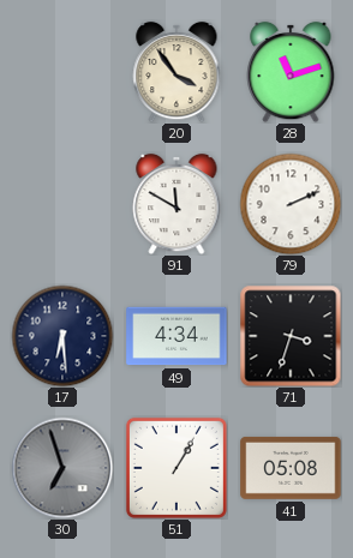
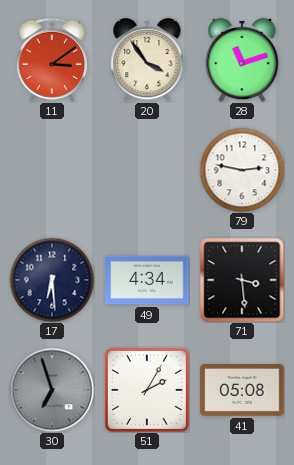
11: none -> 3:09
91: 11:50 -> none
79: 2:11 -> 2:47
71: 3:33 -> 3:29
51: 1:05 -> 2:05
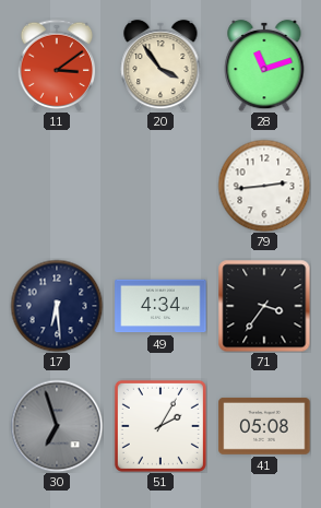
79: 2:47 -> 2:44
71: 3:29 -> 3:36
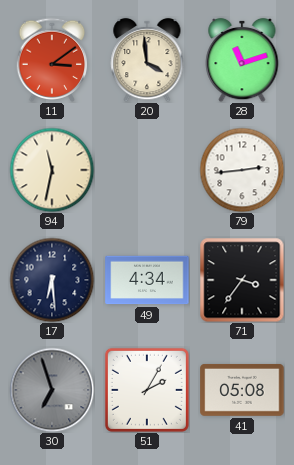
20: 3:54 -> 3:59
94: none -> 11:32
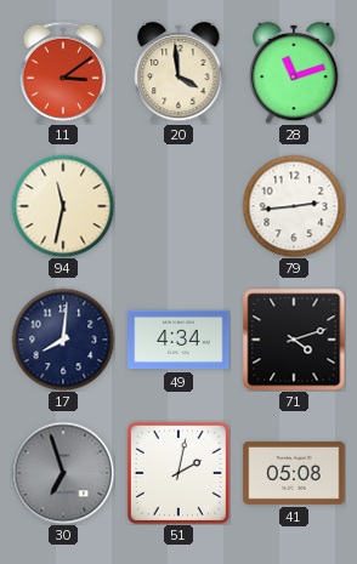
17: 6:29 -> 8:01
71: 3:36 -> 4:12
51: 2:05 -> 2:02
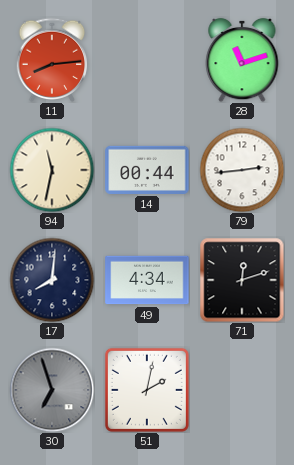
11: 3:09 -> 8:14
20: 3:59 -> none
14: none -> 00:44
71: 4:12 -> 12:12
41: 05:08 -> none
